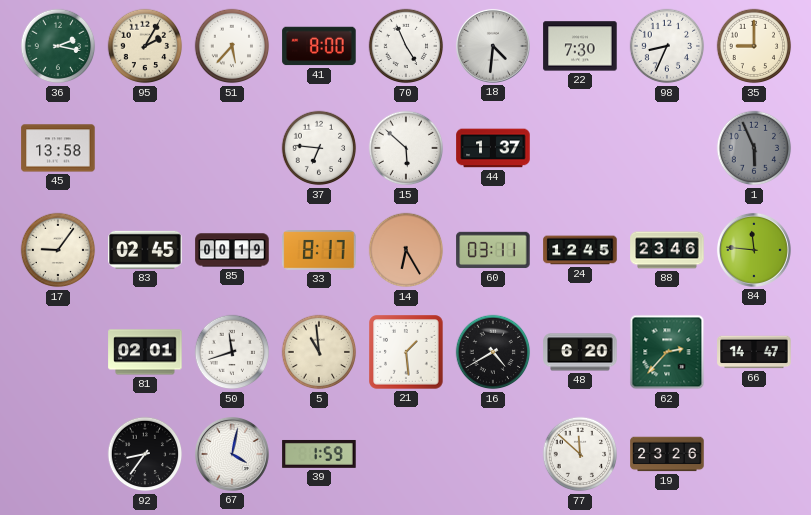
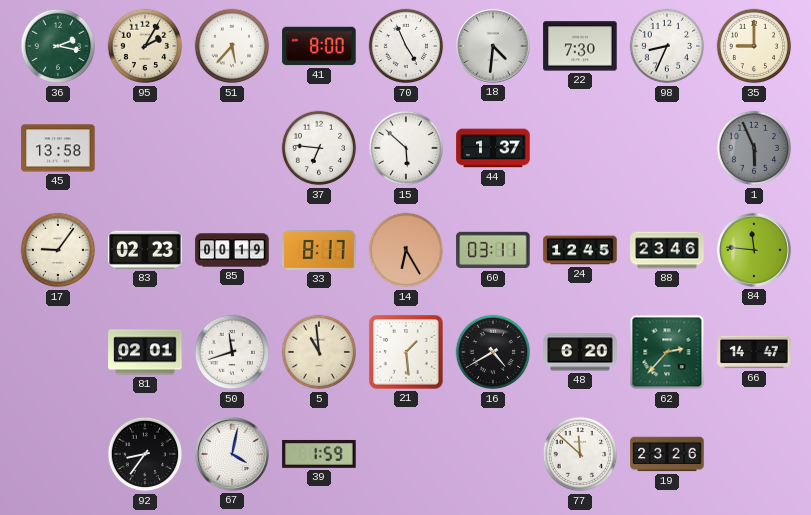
83: 02:45 -> 02:23
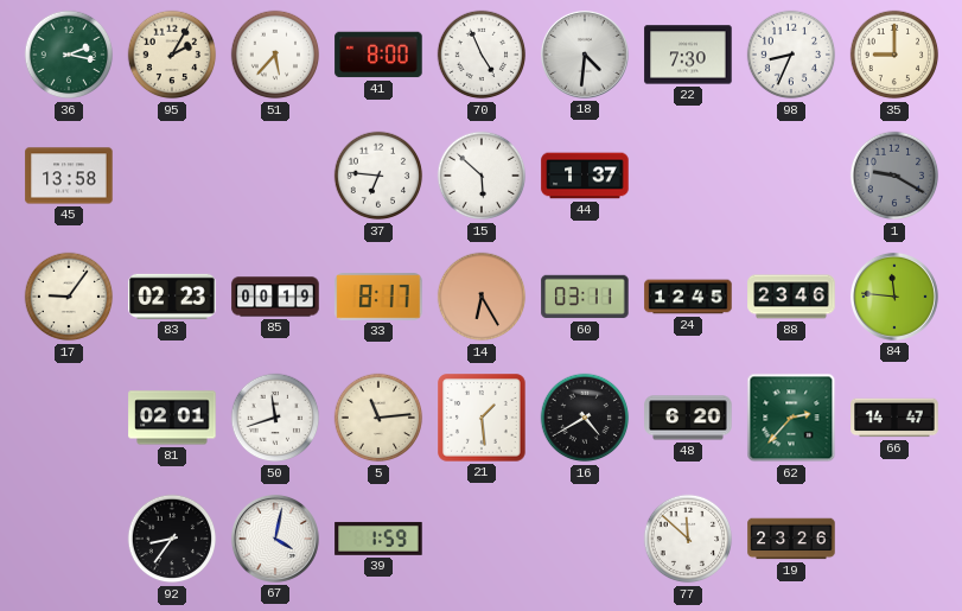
1: 5:56 -> 9:20
5: 10:59 -> 11:14
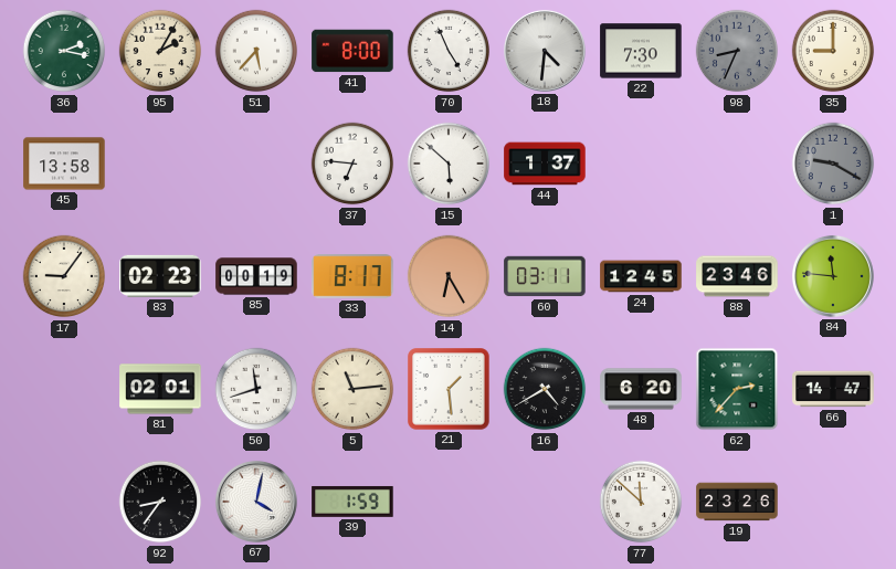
98 dial: white -> grey
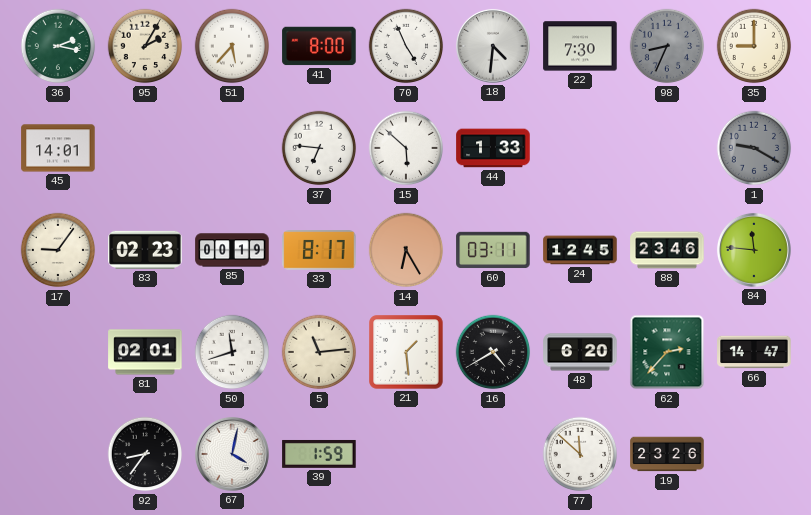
45: 13:58 -> 14:01
44: 1:37 -> 1:33
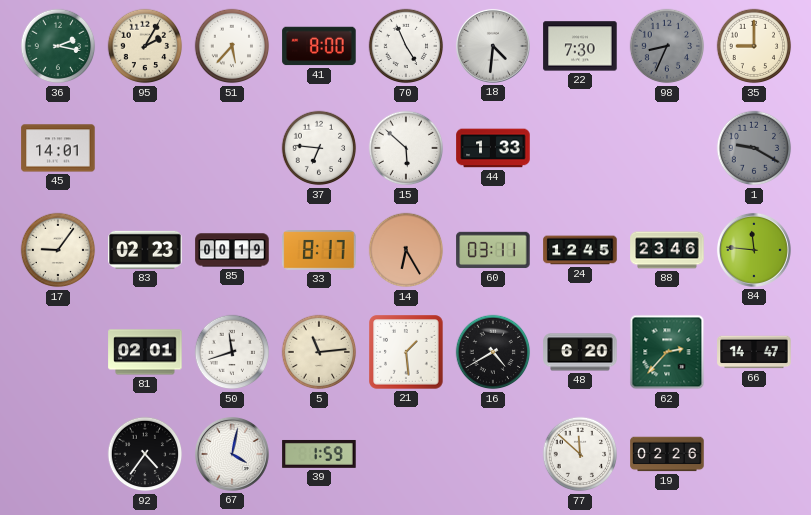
92: 8:36 -> 4:36
19: 23:26 -> 02:26
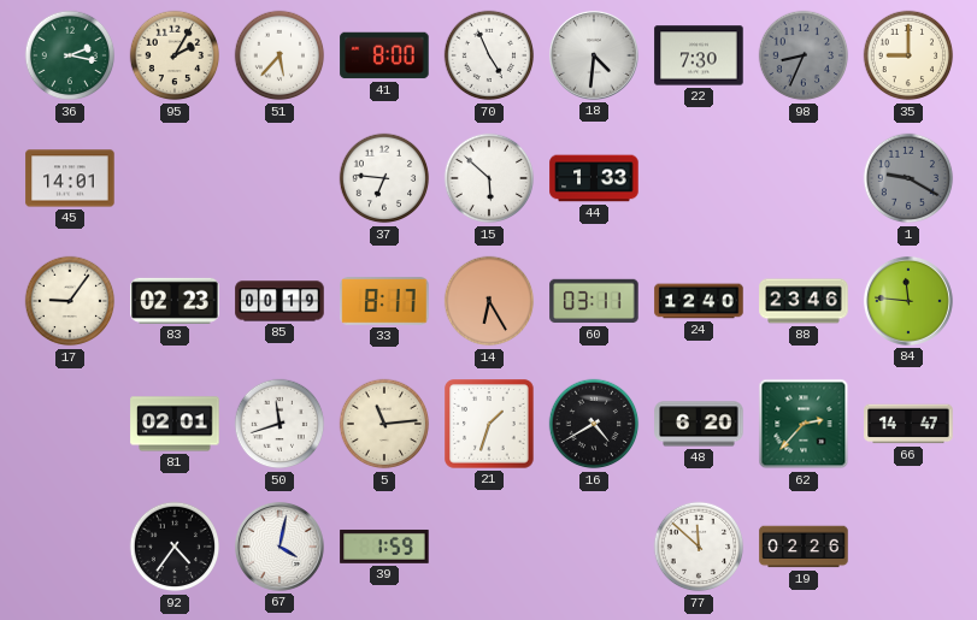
24: 12:45 -> 12:40
21: 1:29 -> 1:33
